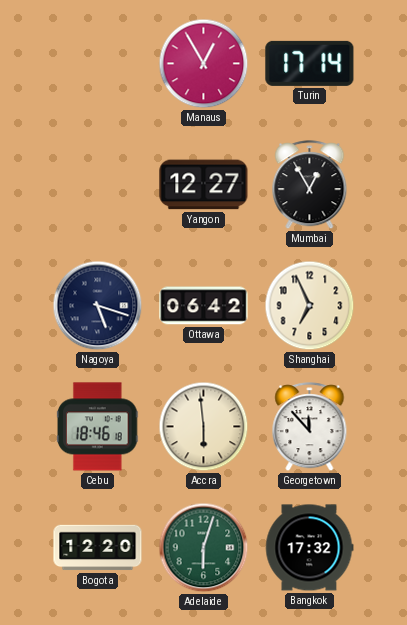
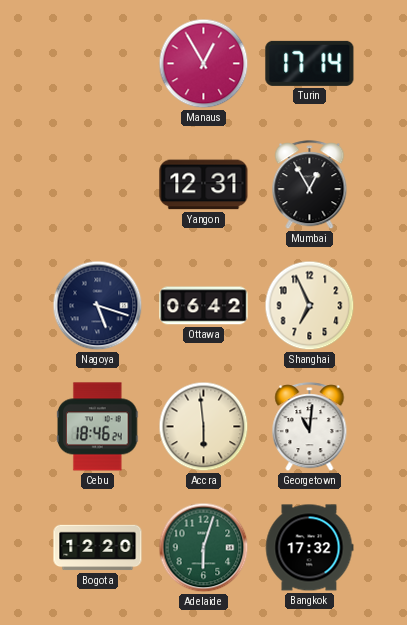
Yangon: 12:27 -> 12:31
Cebu: 18:46:18 -> 18:46:24
Georgetown: 11:53 -> 11:01
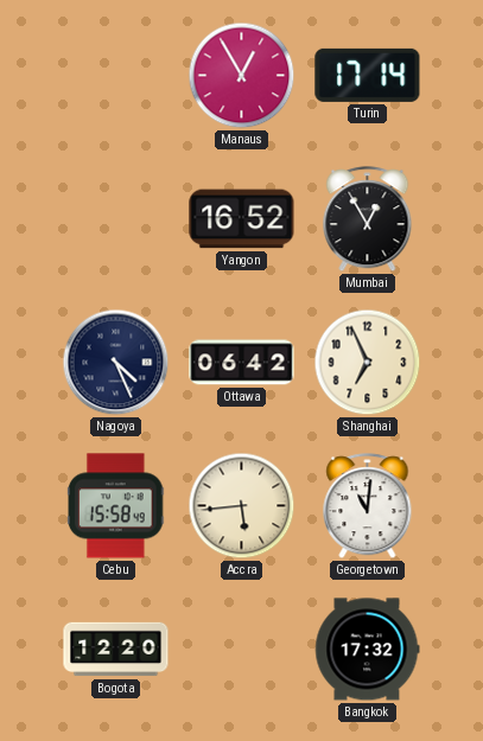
Yangon: 12:31 -> 16:52
Nagoya: 5:18 -> 4:26
Cebu: 18:46 -> 15:58
Accra: 5:59 -> 5:44
Adelaide: 6:03 -> none
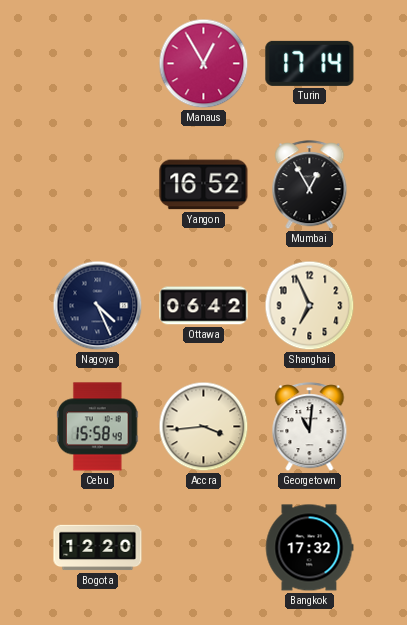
Accra: 5:44 -> 3:44
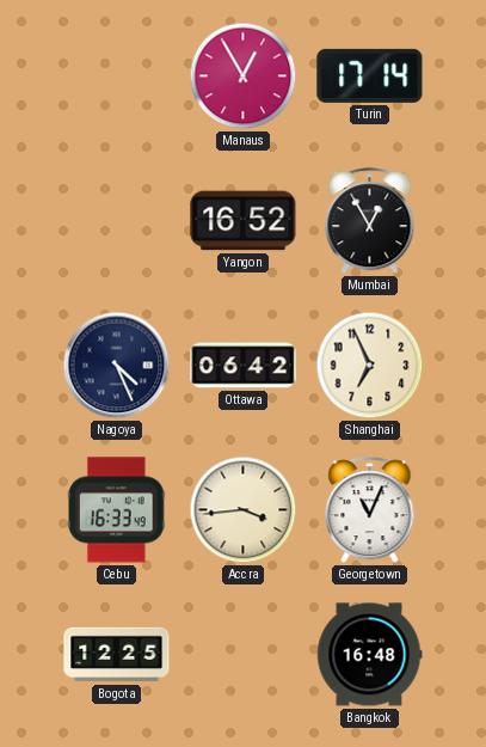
Cebu: 15:58 -> 16:33
Georgetown: 11:01 -> 11:04
Bogota: 12:20 -> 12:25
Bangkok: 17:32 -> 16:48
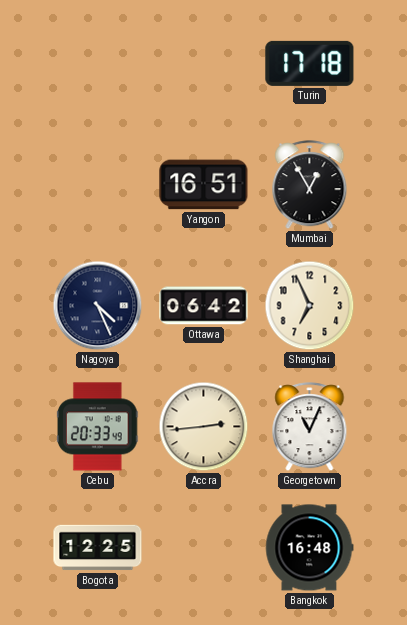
Manaus: 12:55 -> none
Turin: 17:14 -> 17:18
Yangon: 16:52 -> 16:51
Cebu: 16:33 -> 20:33
Accra: 3:44 -> 2:44
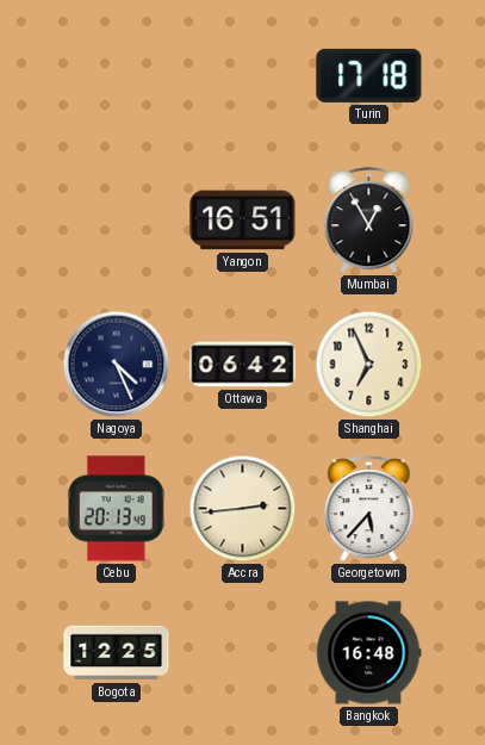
Cebu: 20:33 -> 20:13
Georgetown: 11:04 -> 5:37
